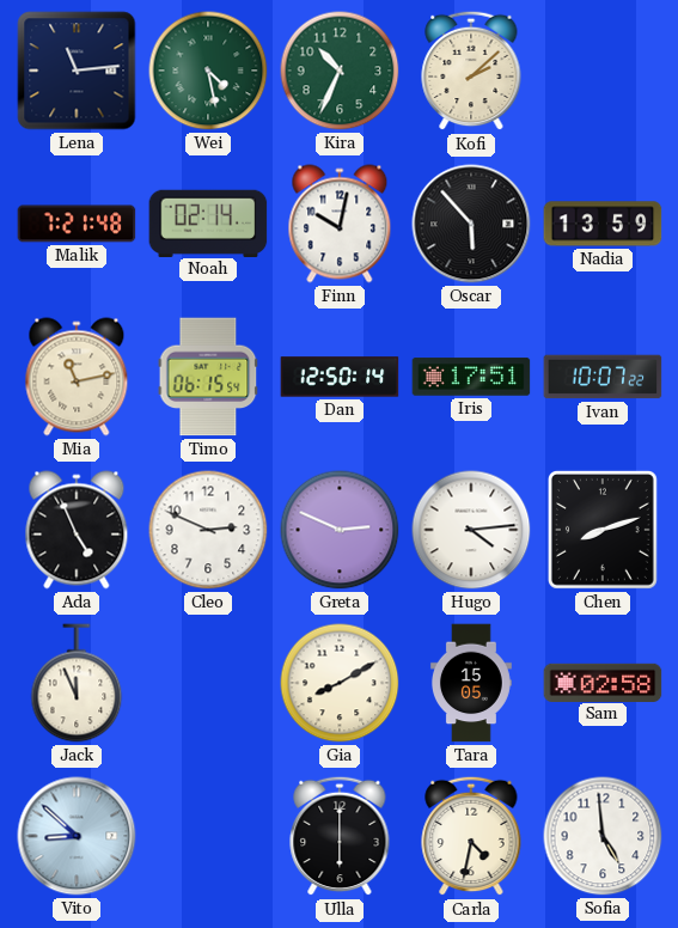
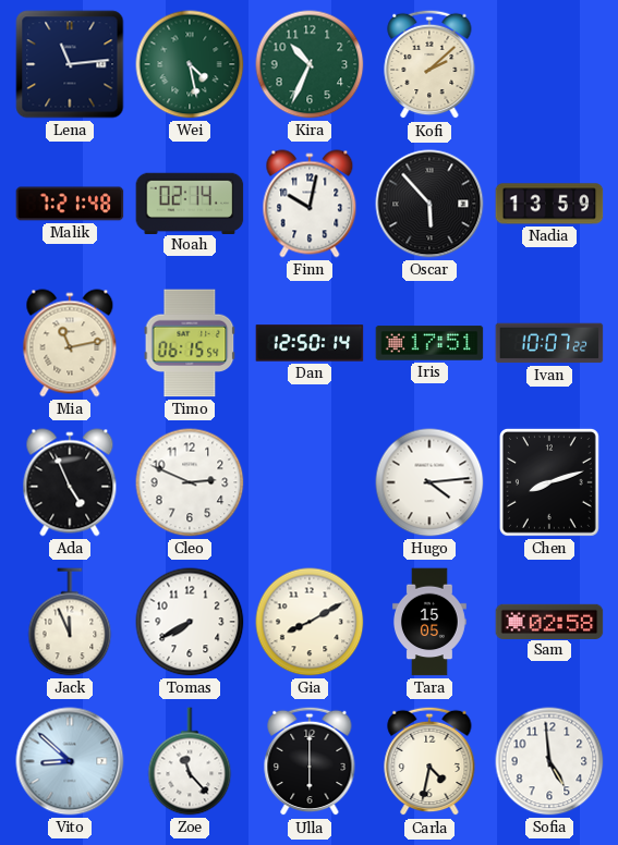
Greta: 2:49 -> none
Tomas: none -> 7:40
Zoe: none -> 11:23
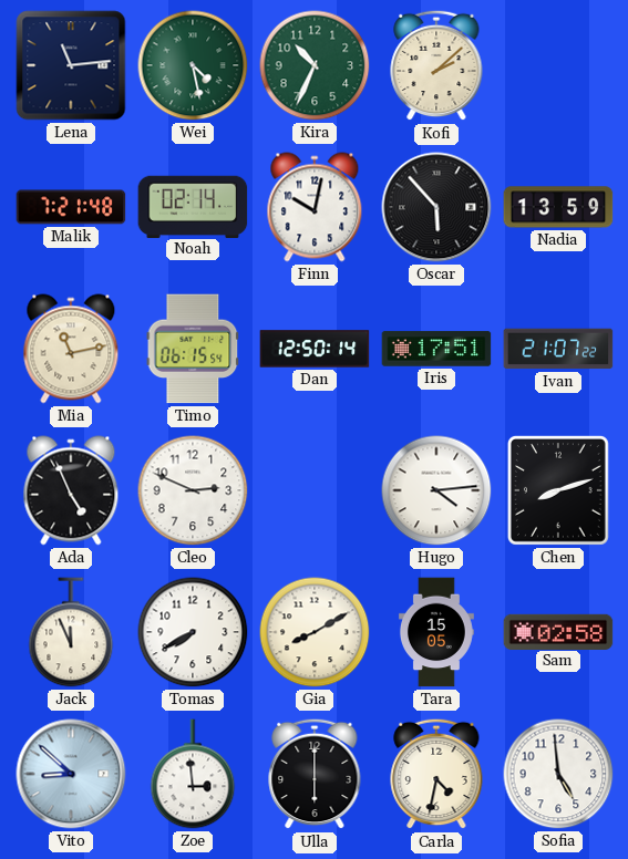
Ivan: 10:07 -> 21:07
Zoe: 11:23 -> 2:59
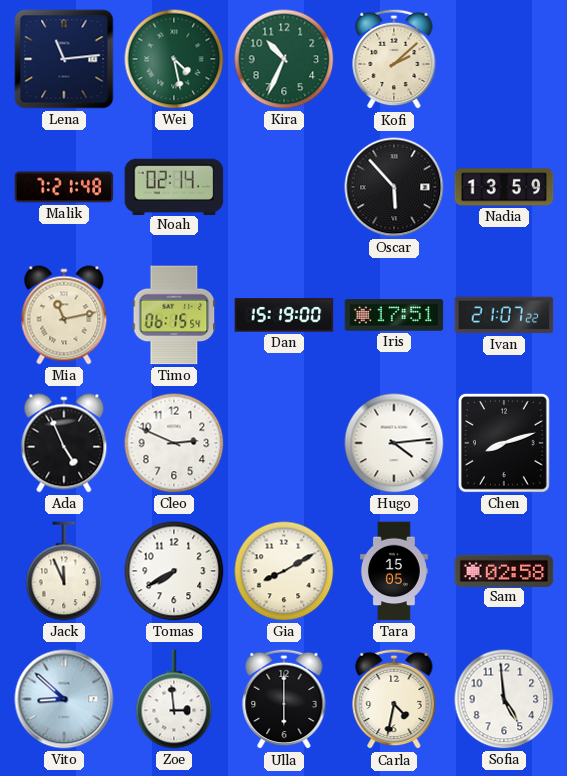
Finn: 10:02 -> none
Dan: 12:50 -> 15:19
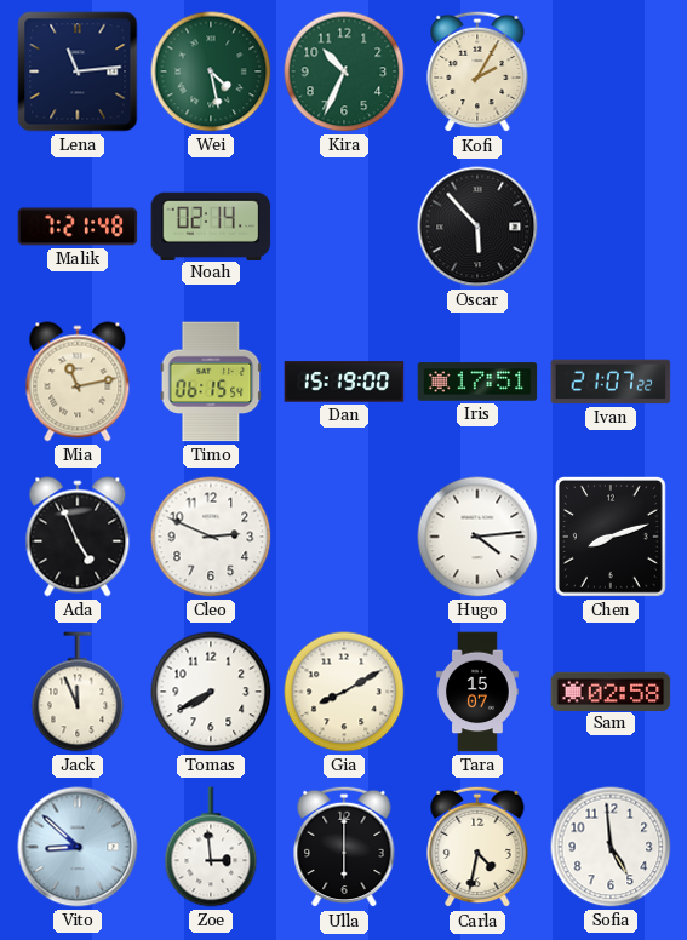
Kofi: 2:08 -> 2:05
Nadia: 13:59 -> none
Tara: 15:05 -> 15:07
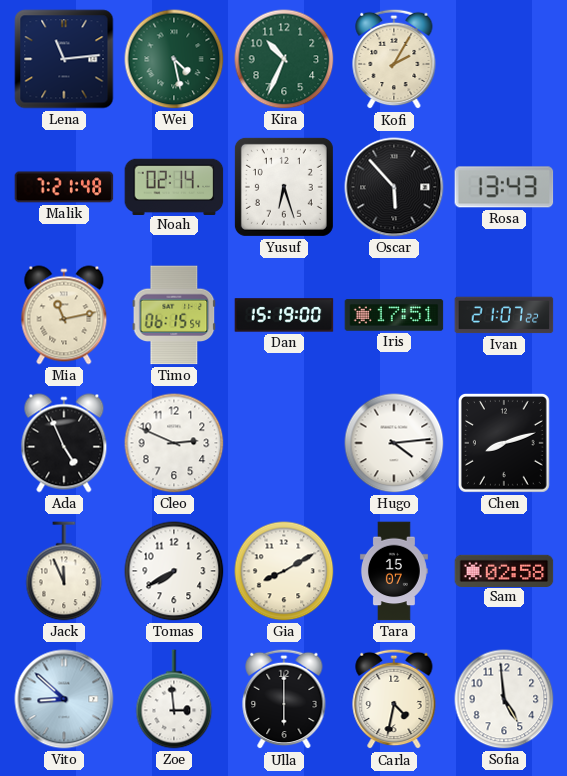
Yusuf: none -> 6:27
Rosa: none -> 13:43
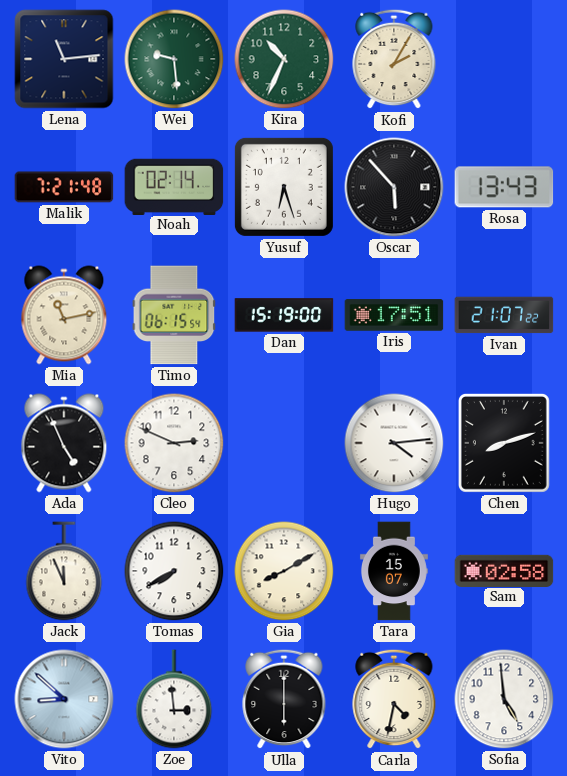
Wei: 4:28 -> 9:29
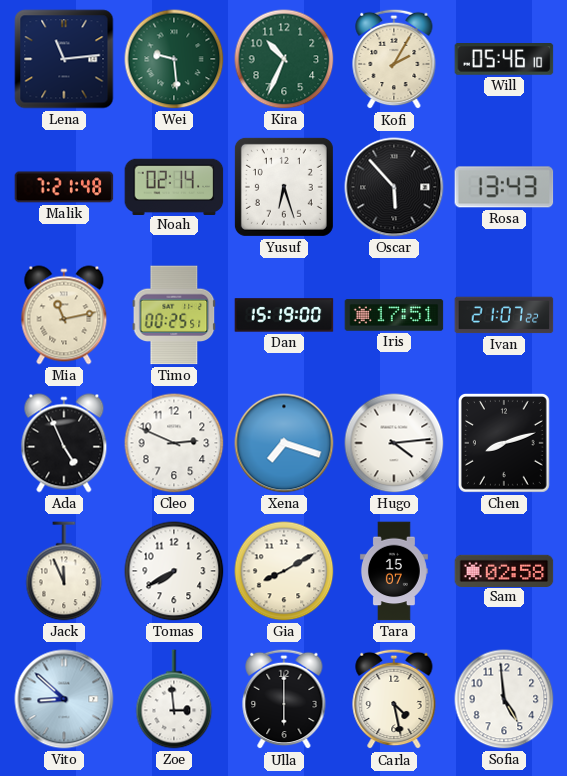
Will: none -> 05:46
Timo: 06:15 -> 00:25
Xena: none -> 7:18
Carla: 4:32 -> 4:28
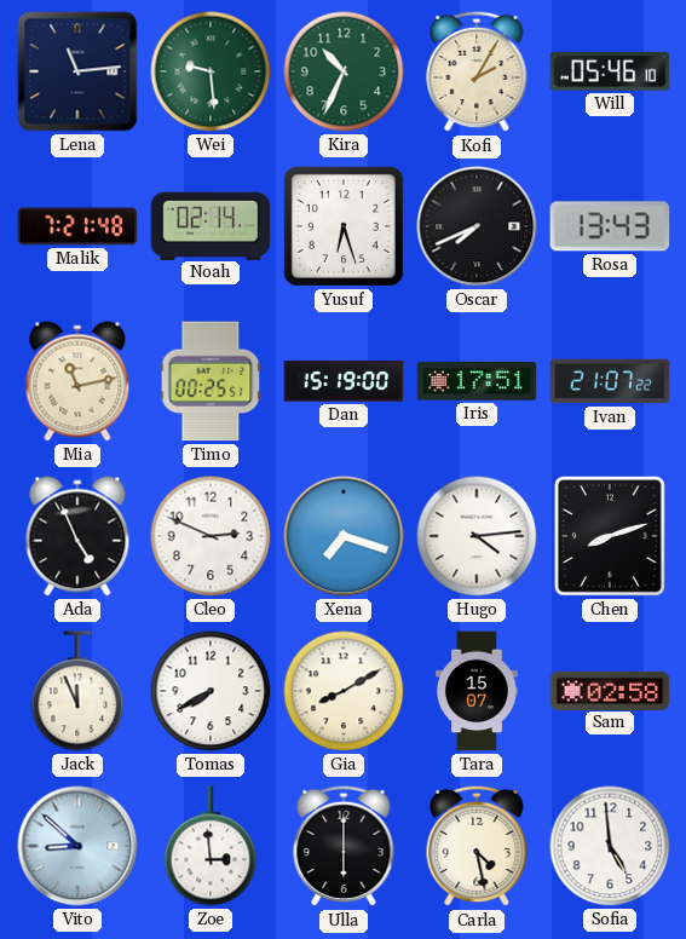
Oscar: 5:53 -> 7:41
